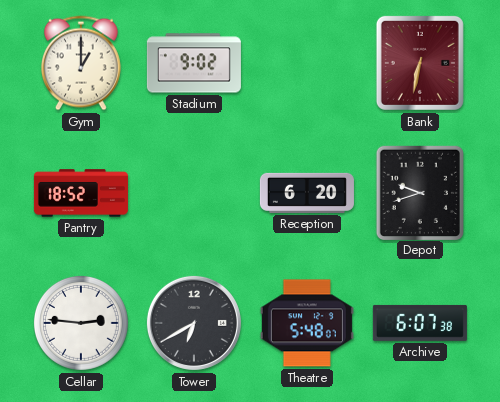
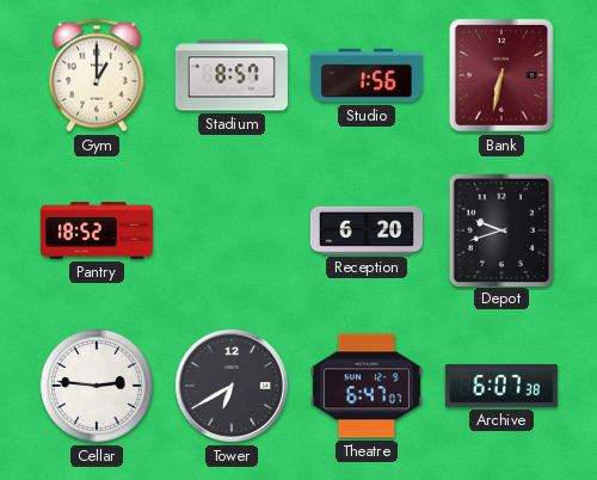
Stadium: 9:02 -> 8:57
Studio: none -> 1:56
Theatre: 5:48 -> 6:47
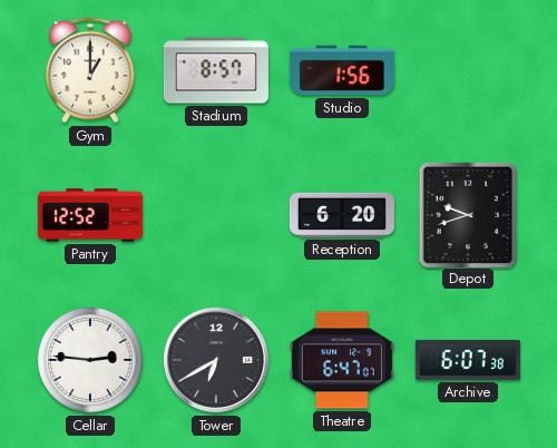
Bank: 6:32 -> none
Pantry: 18:52 -> 12:52
